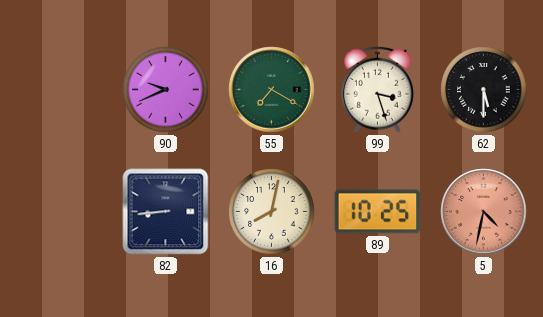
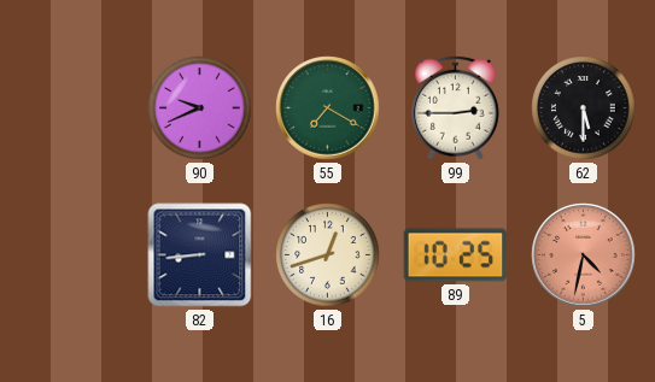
99: 3:27 -> 2:45
16: 8:02 -> 12:42
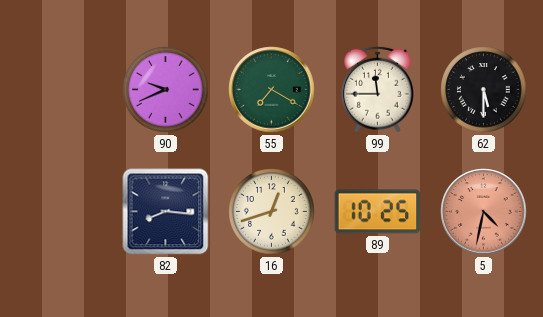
99: 2:45 -> 11:45
82: 8:44 -> 8:16
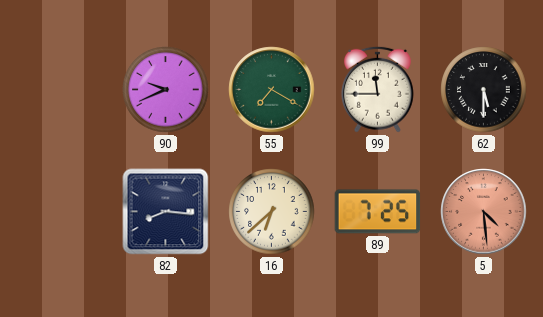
16: 12:42 -> 6:38
89: 10:25 -> 7:25
5: 4:32 -> 4:29
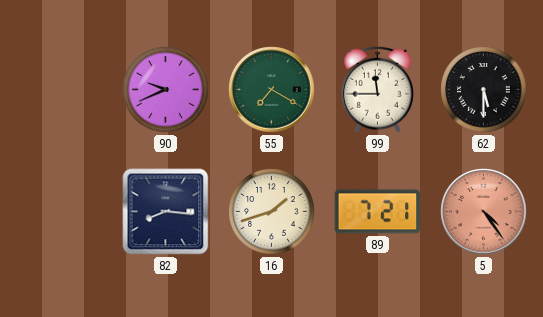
16: 6:38 -> 1:42
89: 7:25 -> 7:21
5: 4:29 -> 4:24
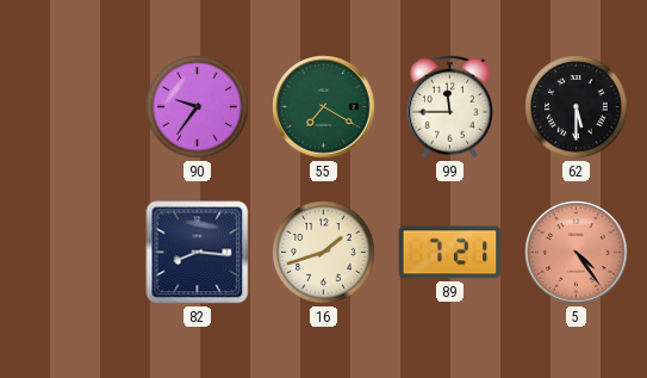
90: 9:41 -> 9:36
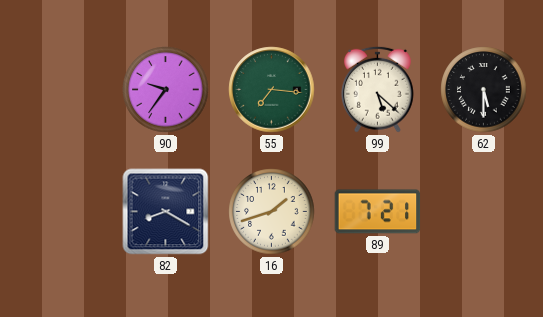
55: 7:20 -> 7:16
99: 11:45 -> 5:22
82: 8:16 -> 8:20
5: 4:24 -> none
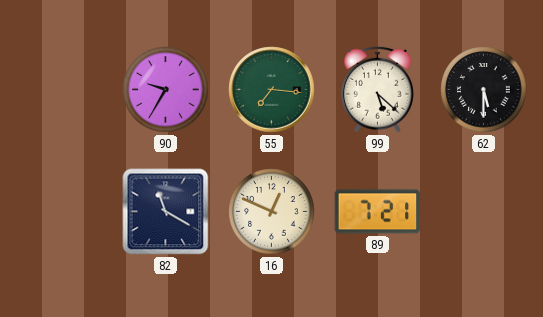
90: 9:36 -> 9:35
82: 8:20 -> 11:20
16: 1:42 -> 12:49
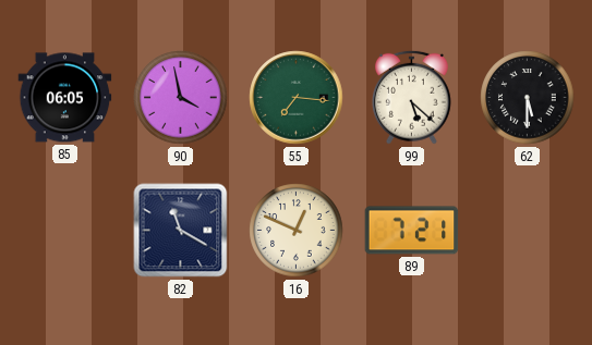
85: none -> 06:05
90: 9:35 -> 3:58
